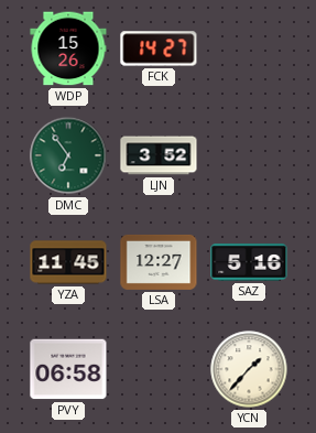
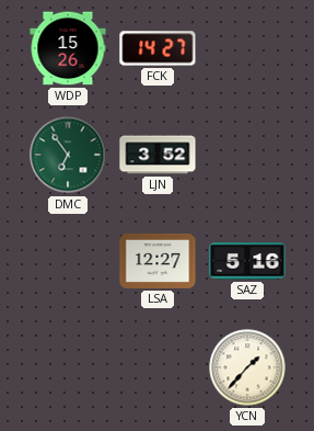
YZA: 11:45 -> none
PVY: 06:58 -> none
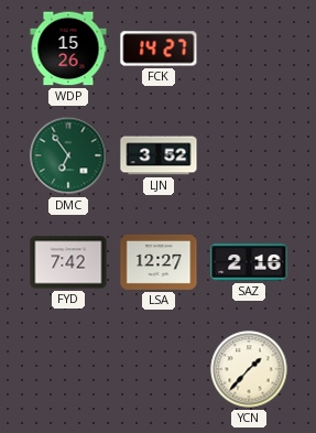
FYD: none -> 7:42
SAZ: 5:16 -> 2:16
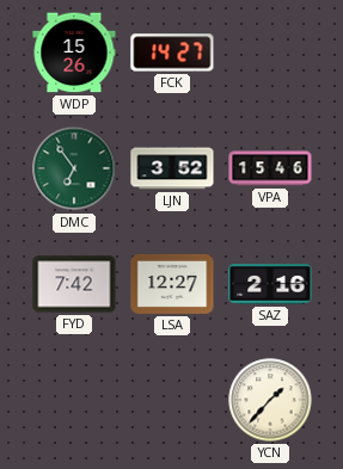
VPA: none -> 15:46
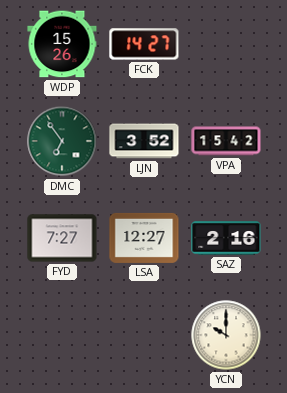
VPA: 15:46 -> 15:42
FYD: 7:42 -> 7:27
YCN: 1:37 -> 10:00
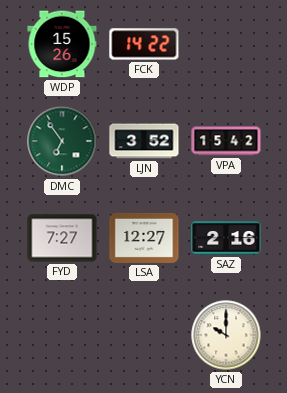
FCK: 14:27 -> 14:22
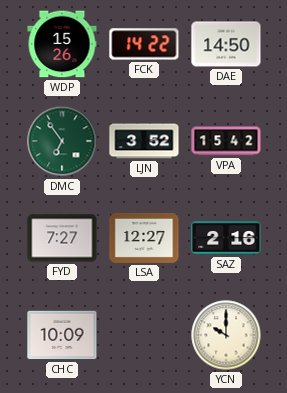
DAE: none -> 14:50
CHC: none -> 10:09
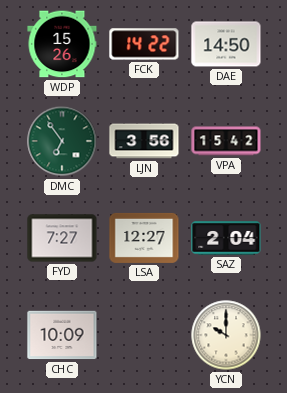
LJN: 3:52 -> 3:56
SAZ: 2:16 -> 2:04
